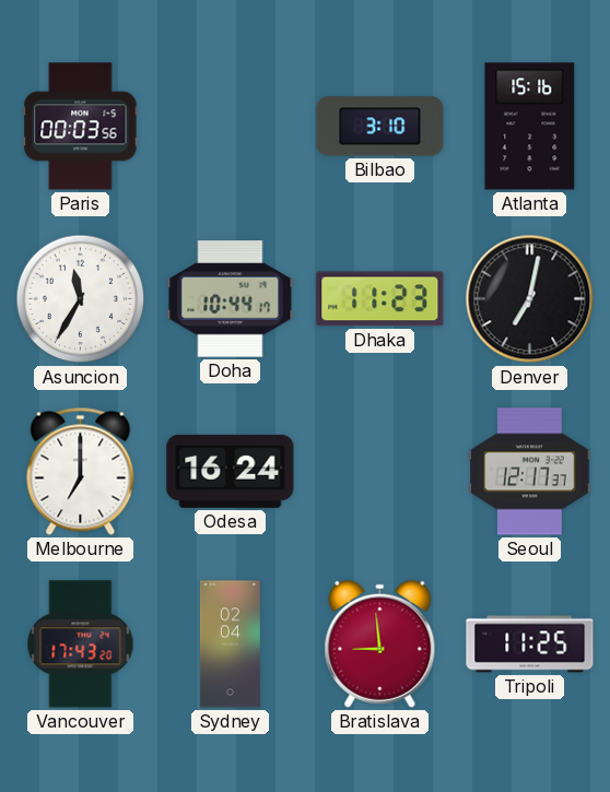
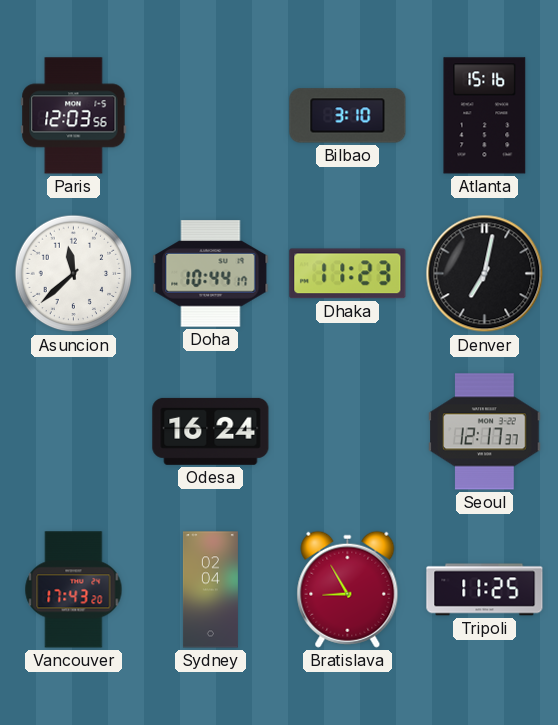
Paris: 00:03 -> 12:03
Asuncion: 11:35 -> 11:38
Melbourne: 7:00 -> none
Bratislava: 8:59 -> 8:55
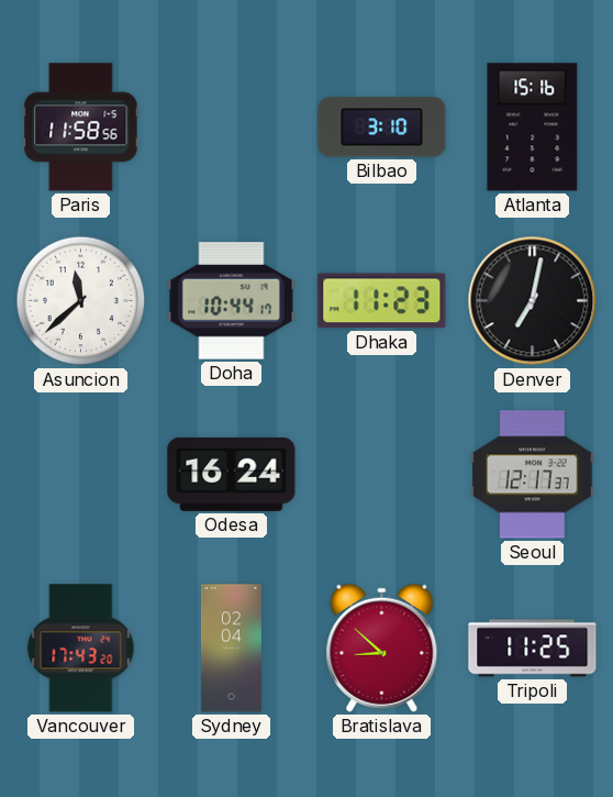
Paris: 12:03 -> 11:58
Bratislava: 8:55 -> 8:52
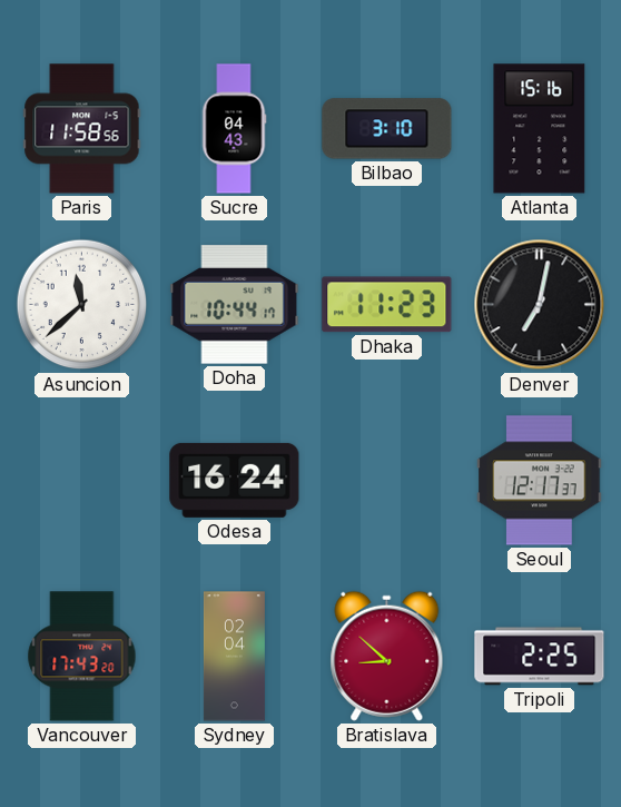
Sucre: none -> 04:43
Tripoli: 11:25 -> 2:25
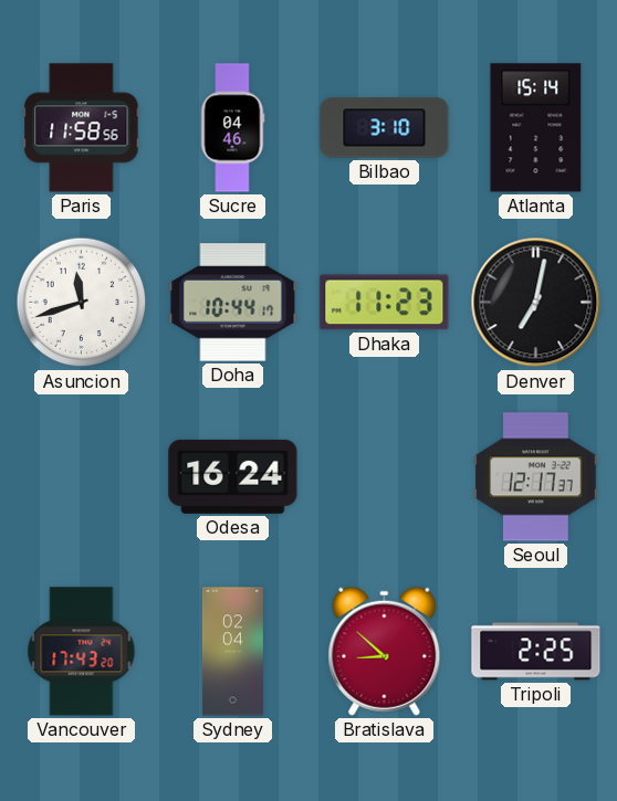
Sucre: 04:43 -> 04:46
Atlanta: 15:16 -> 15:14
Asuncion: 11:38 -> 11:42
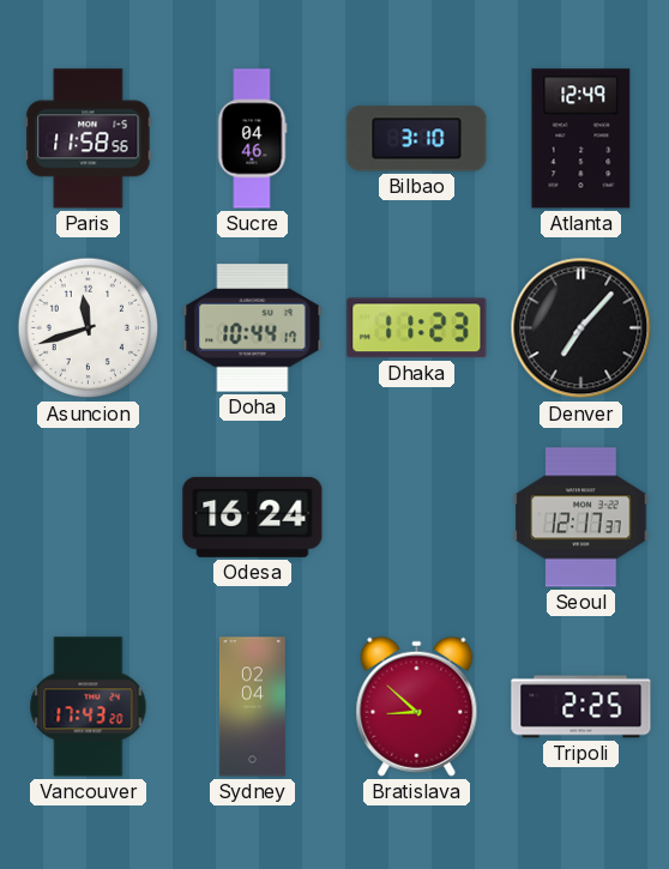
Atlanta: 15:14 -> 12:49
Denver: 7:02 -> 7:07
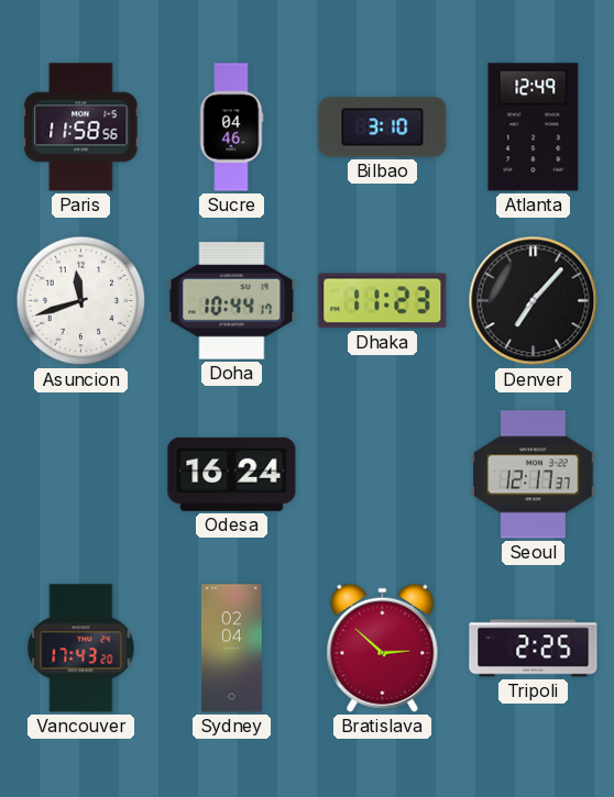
Bratislava: 8:52 -> 2:52
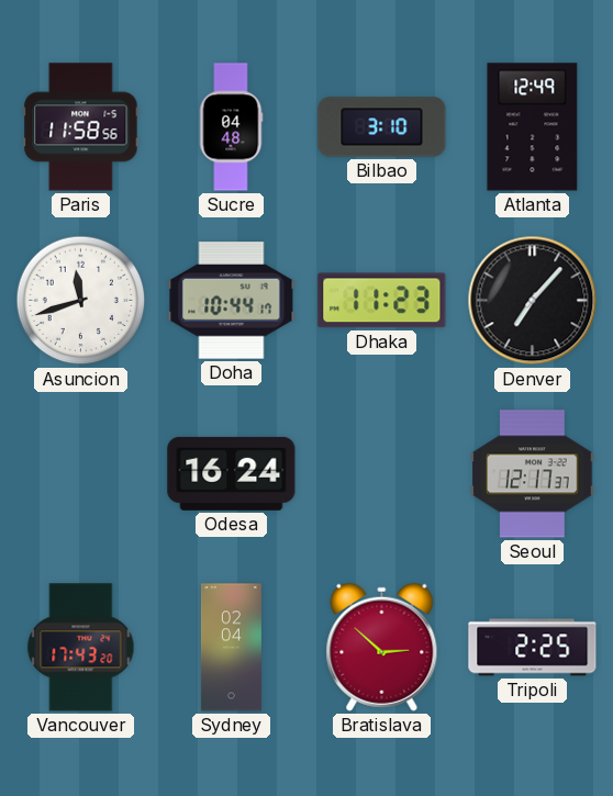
Sucre: 04:46 -> 04:48
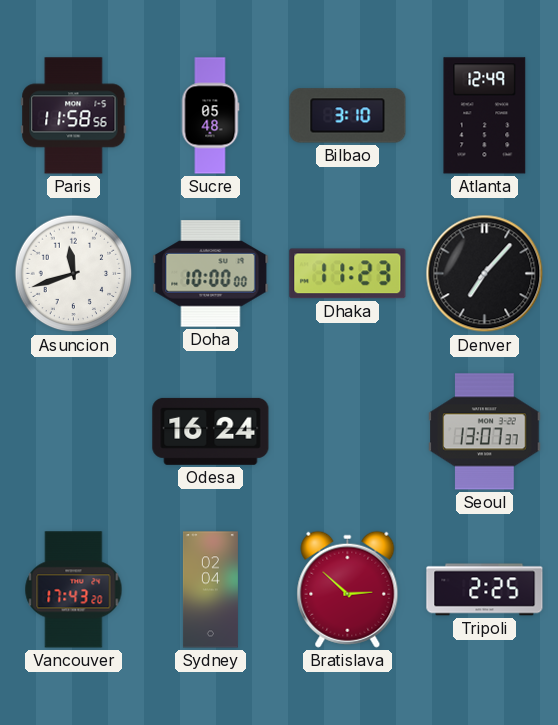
Sucre: 04:48 -> 05:48
Doha: 10:44 -> 10:00
Seoul: 12:17 -> 13:07
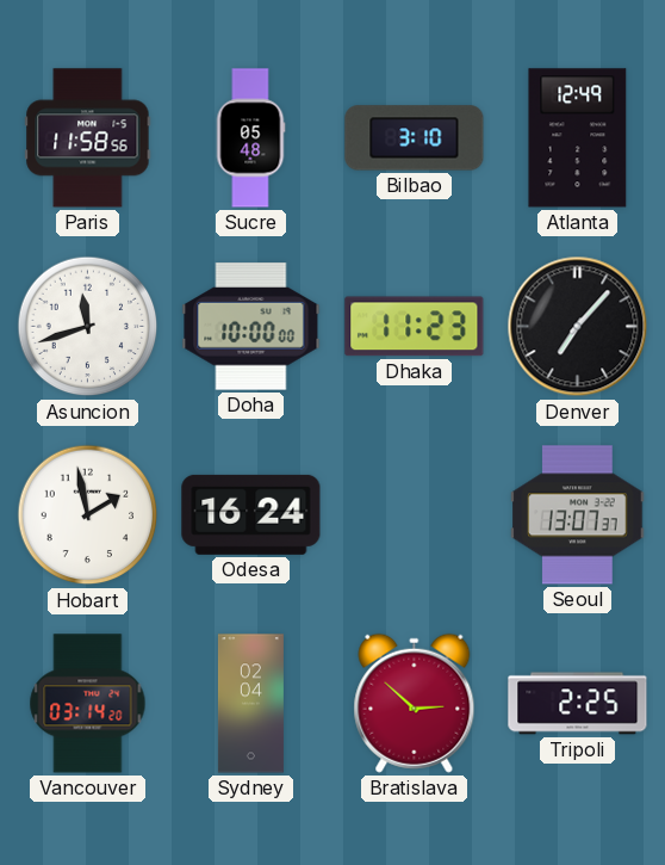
Hobart: none -> 1:58
Vancouver: 17:43 -> 03:14
